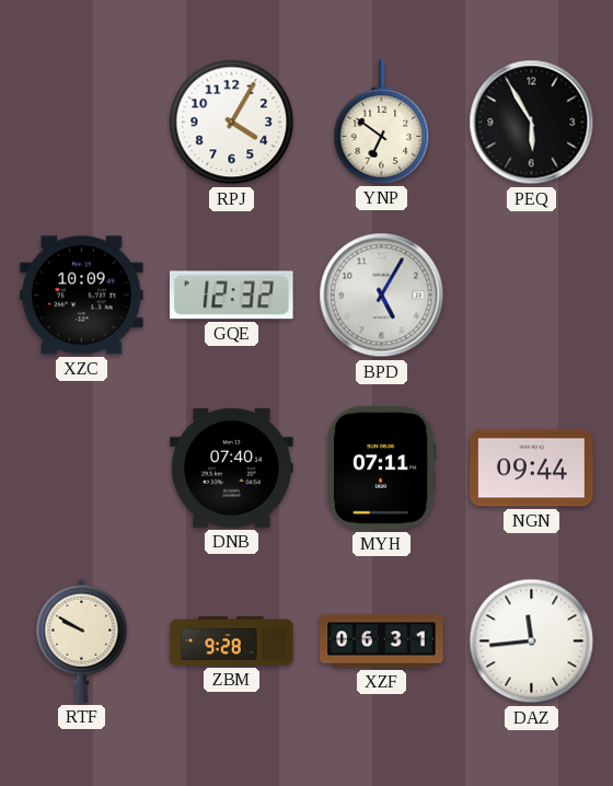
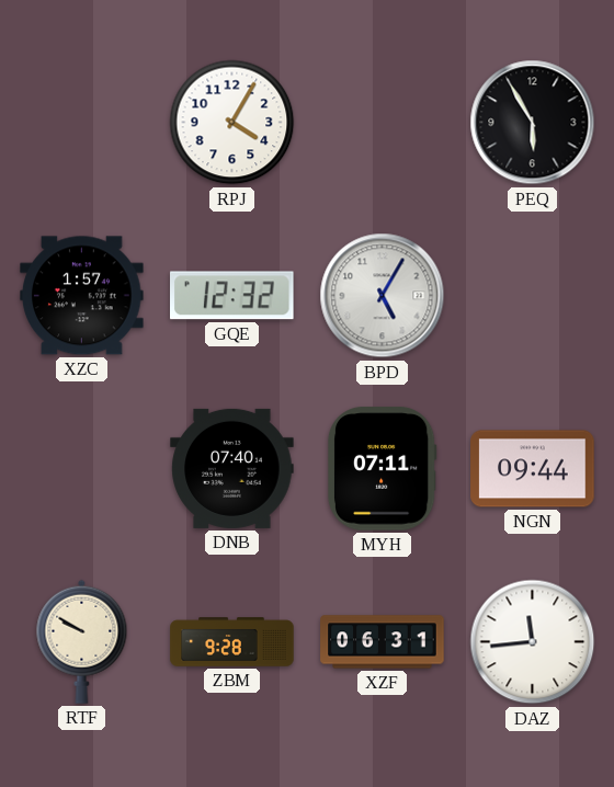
YNP: 6:51 -> none
XZC: 10:09 -> 1:57
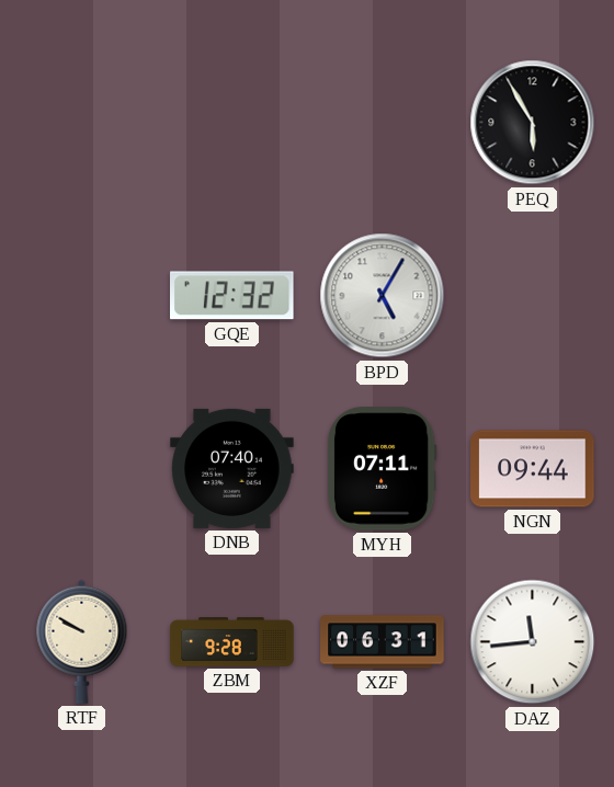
RPJ: 4:05 -> none
XZC: 1:57 -> none
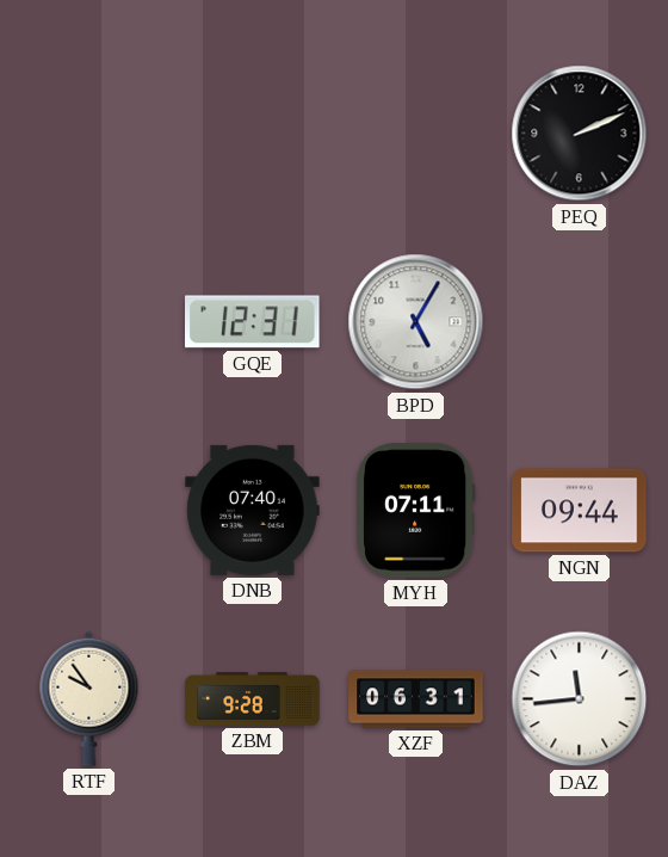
PEQ: 5:55 -> 2:11
GQE: 12:32 -> 12:31
RTF: 9:50 -> 9:54
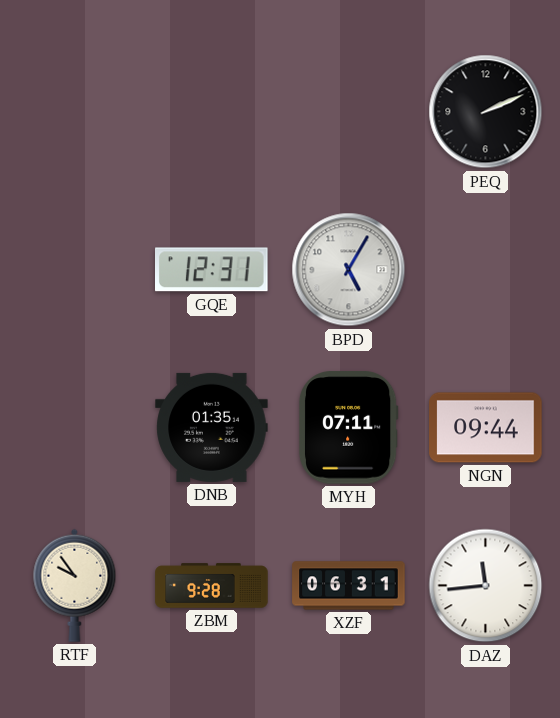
DNB: 07:40 -> 01:35
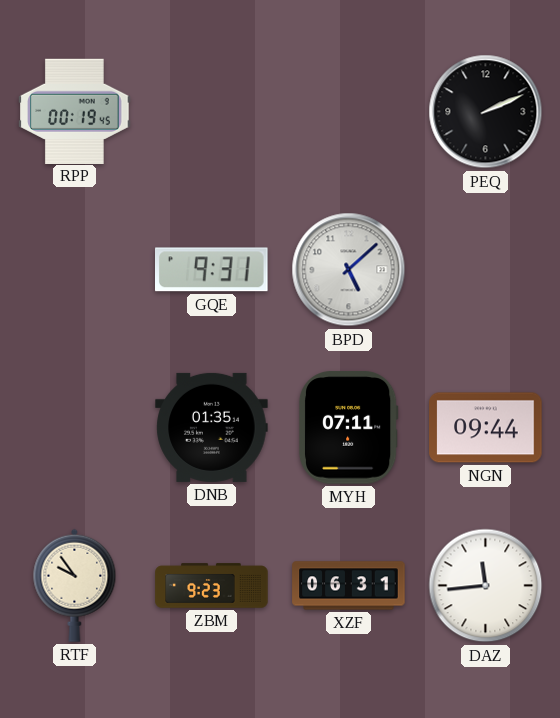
RPP: none -> 00:19
GQE: 12:31 -> 9:31
BPD: 5:05 -> 5:08
ZBM: 9:28 -> 9:23
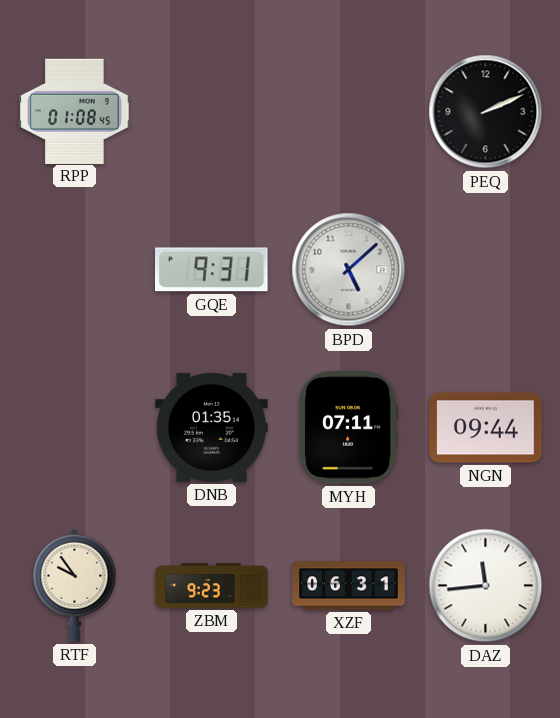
RPP: 00:19 -> 01:08
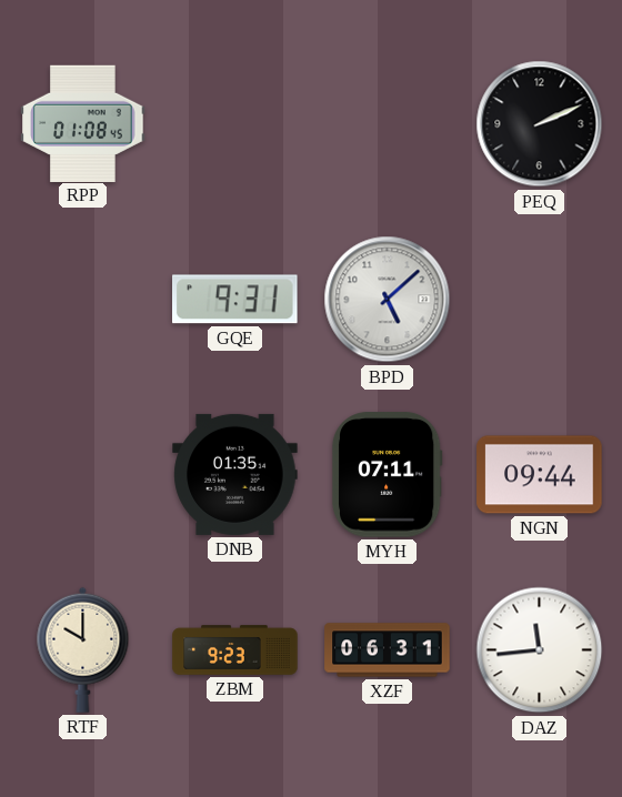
RTF: 9:54 -> 10:00
